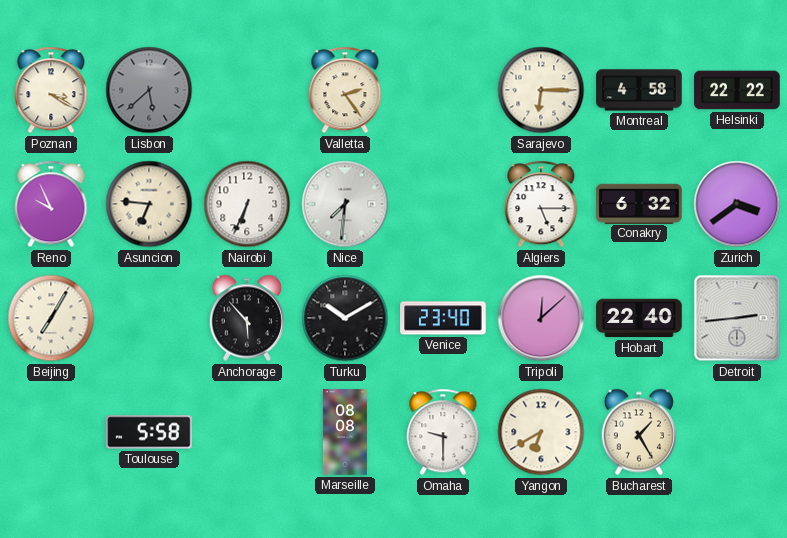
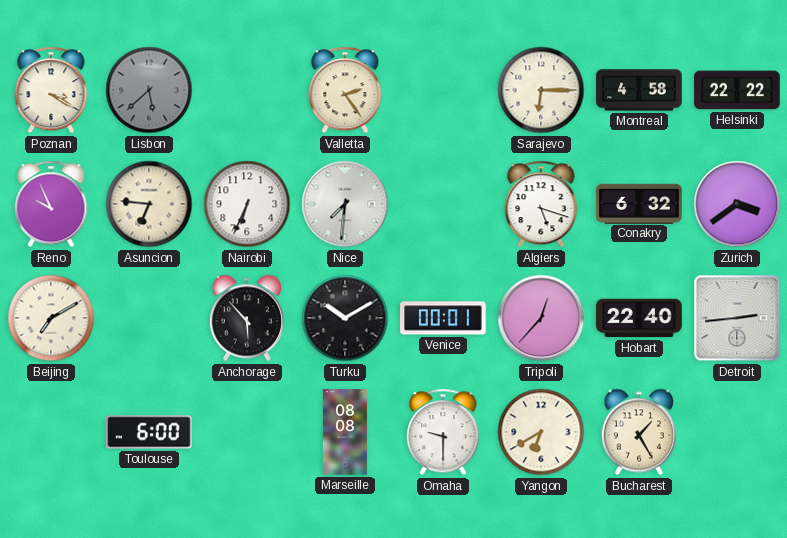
Algiers: 5:15 -> 5:18
Beijing: 7:05 -> 7:10
Venice: 23:40 -> 00:01
Tripoli: 12:08 -> 12:37
Toulouse: 5:58 -> 6:00
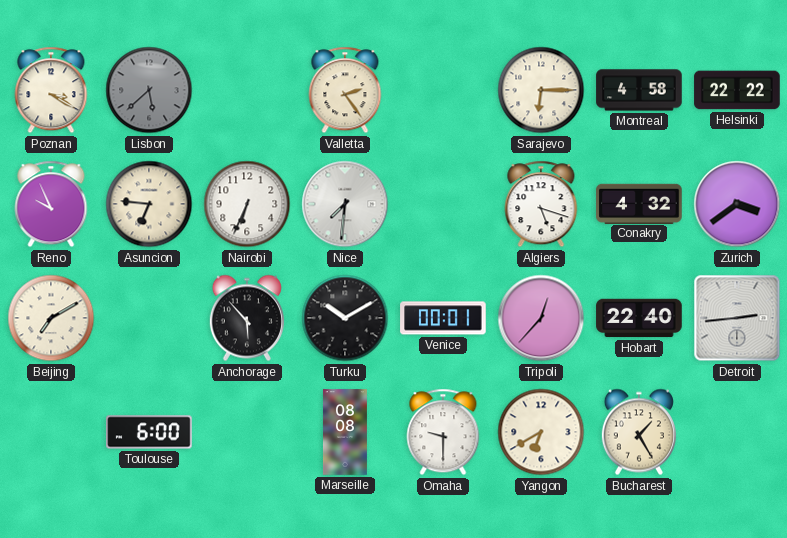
Conakry: 6:32 -> 4:32
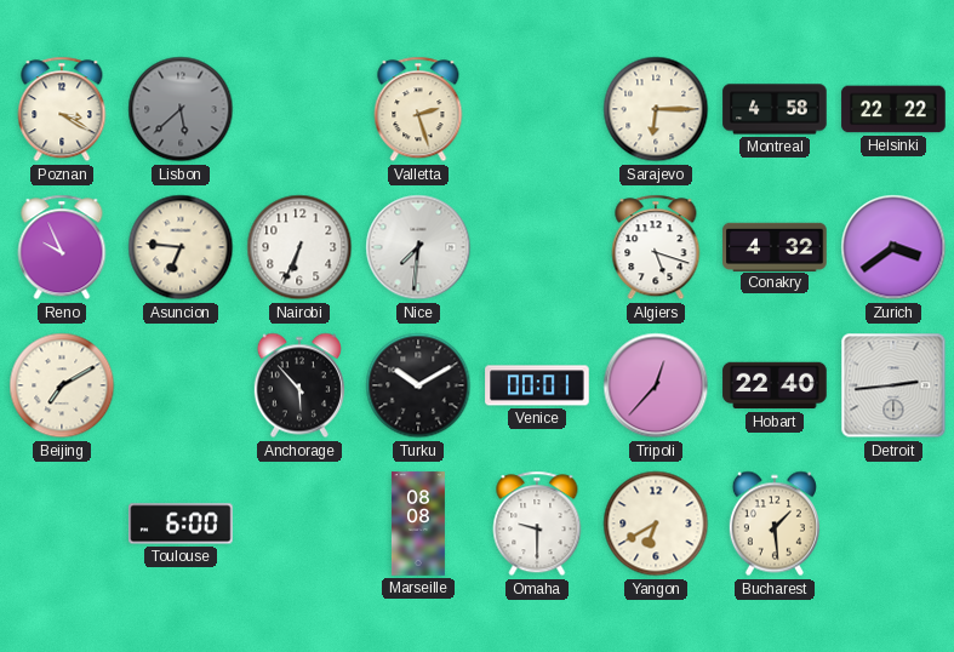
Valletta: 2:24 -> 2:27
Bucharest: 1:25 -> 1:29
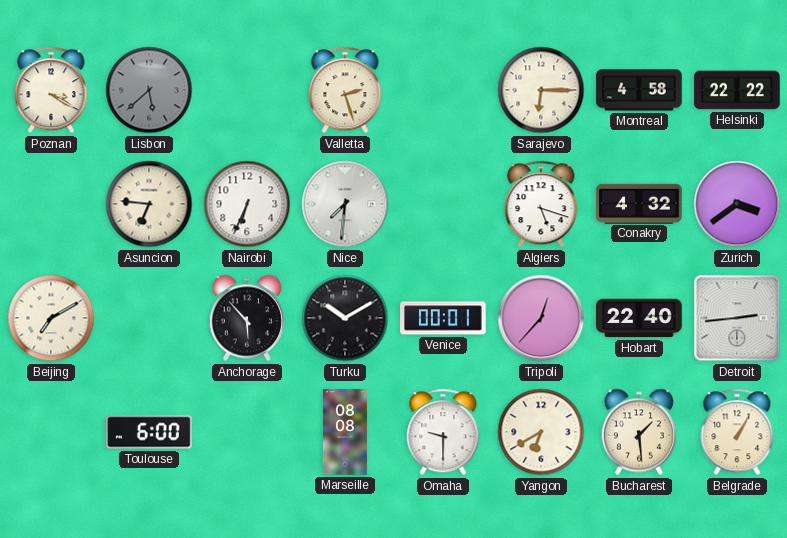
Reno: 9:56 -> none
Belgrade: none -> 1:05
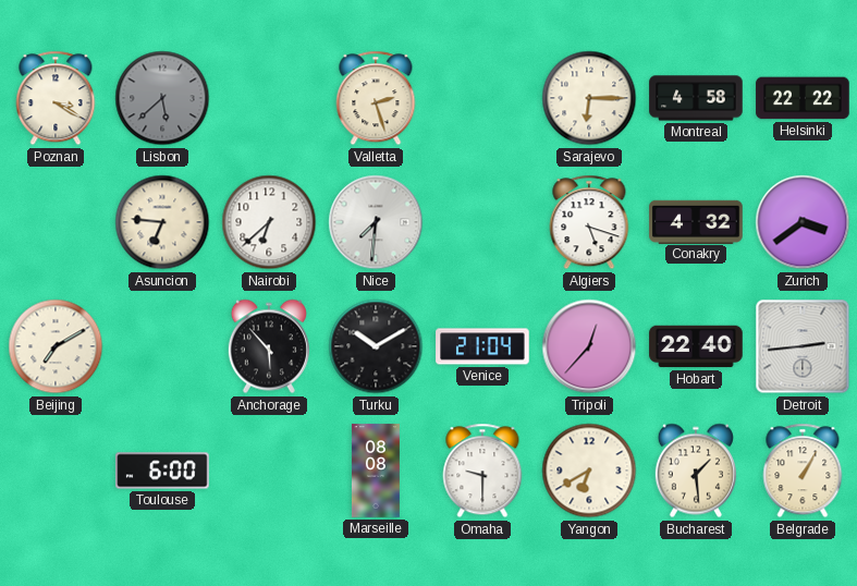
Nairobi: 6:34 -> 6:38
Venice: 00:01 -> 21:04
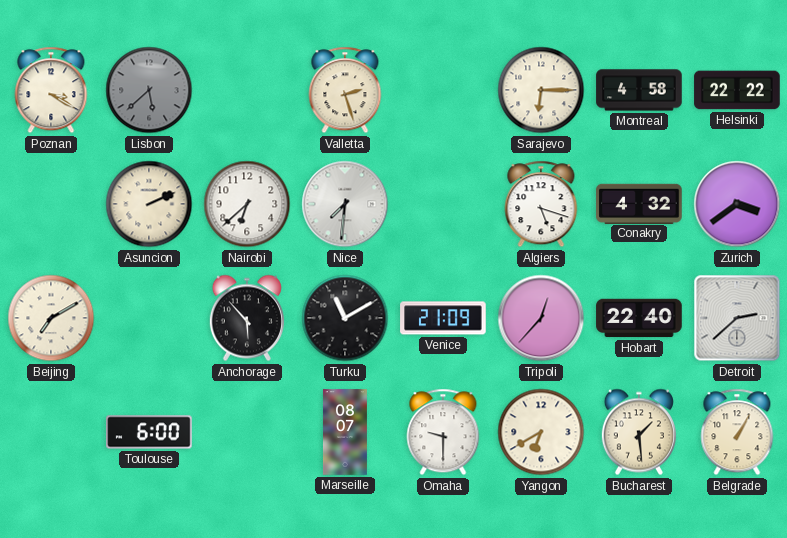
Asuncion: 6:46 -> 2:11
Turku: 10:10 -> 11:10
Venice: 21:04 -> 21:09
Detroit: 2:44 -> 2:38
Marseille: 08:08 -> 08:07
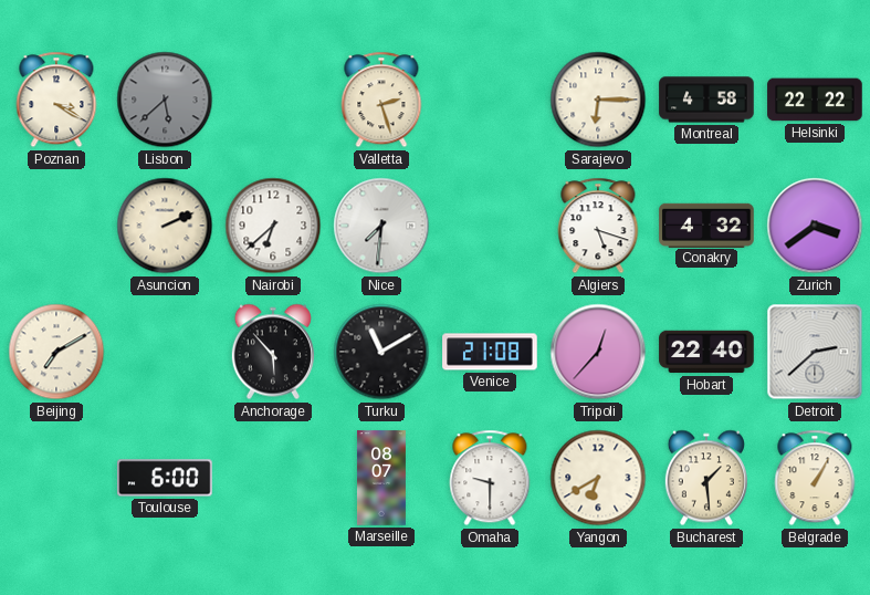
Venice: 21:09 -> 21:08
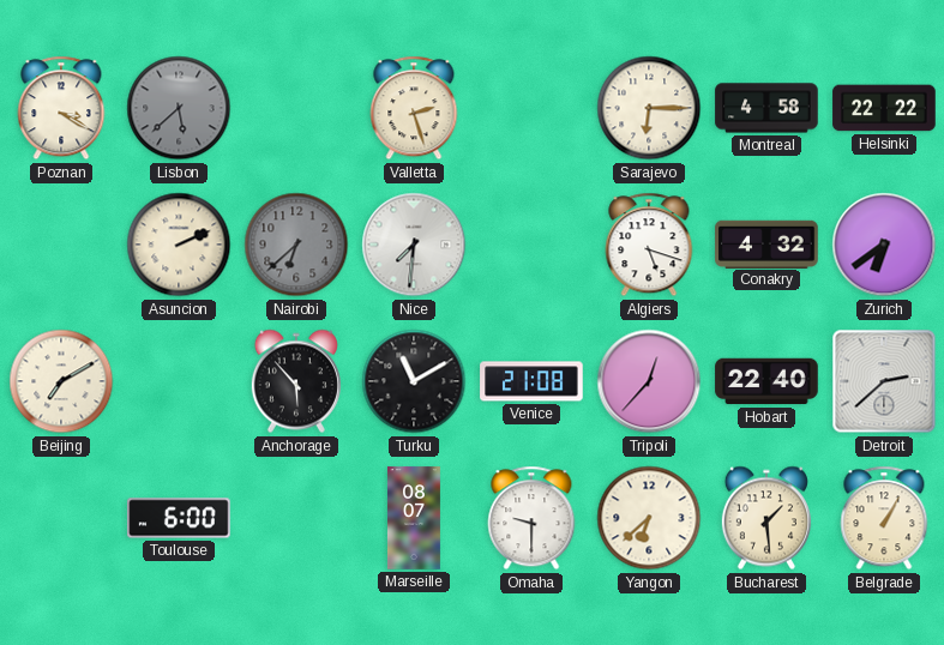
Nairobi dial: white -> grey
Zurich: 3:39 -> 6:39
Yangon: 6:40 -> 6:38
